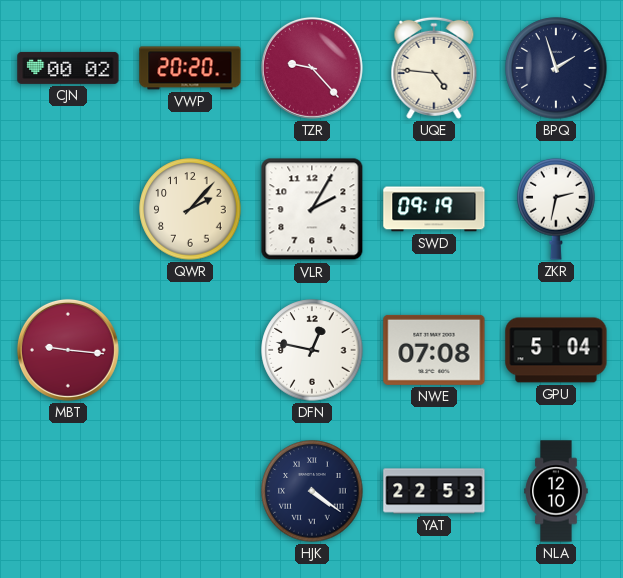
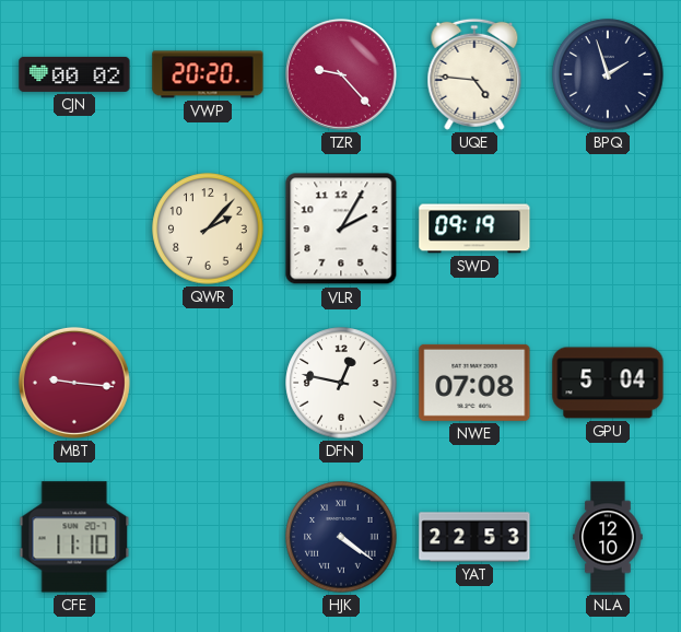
ZKR: 2:32 -> none
CFE: none -> 11:10
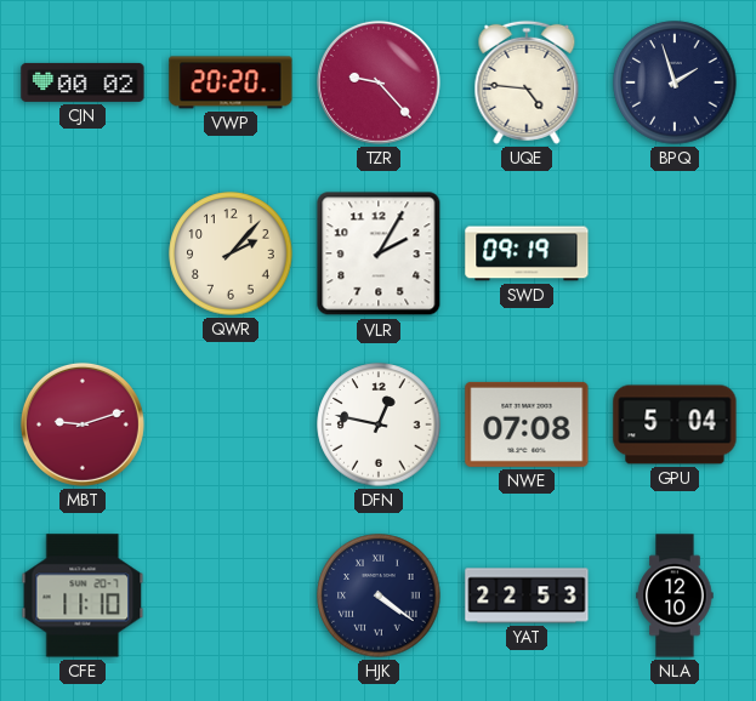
MBT: 9:16 -> 9:12
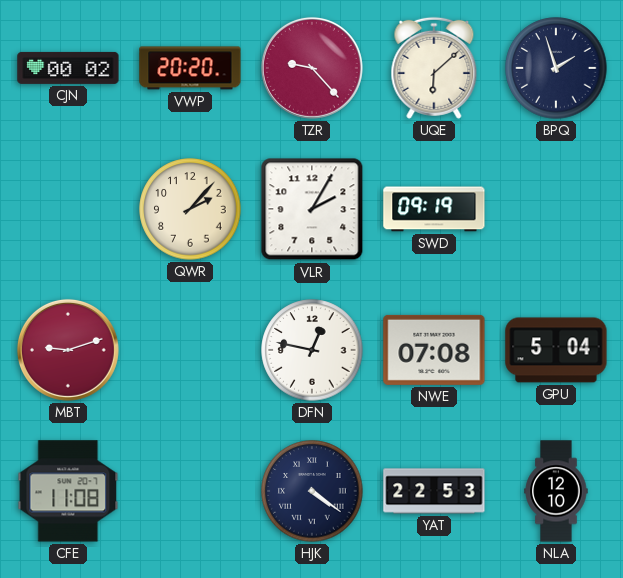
UQE: 4:46 -> 6:08
CFE: 11:10 -> 11:08
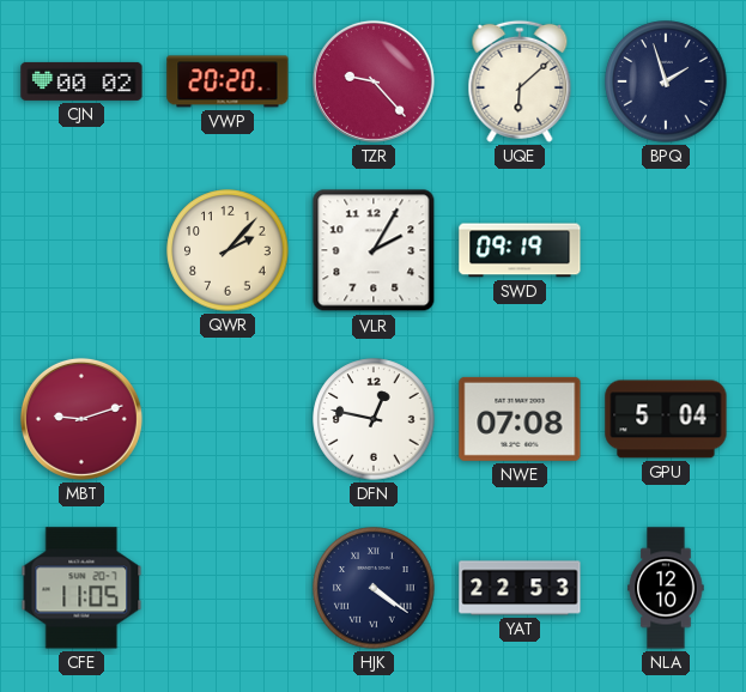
CFE: 11:08 -> 11:05
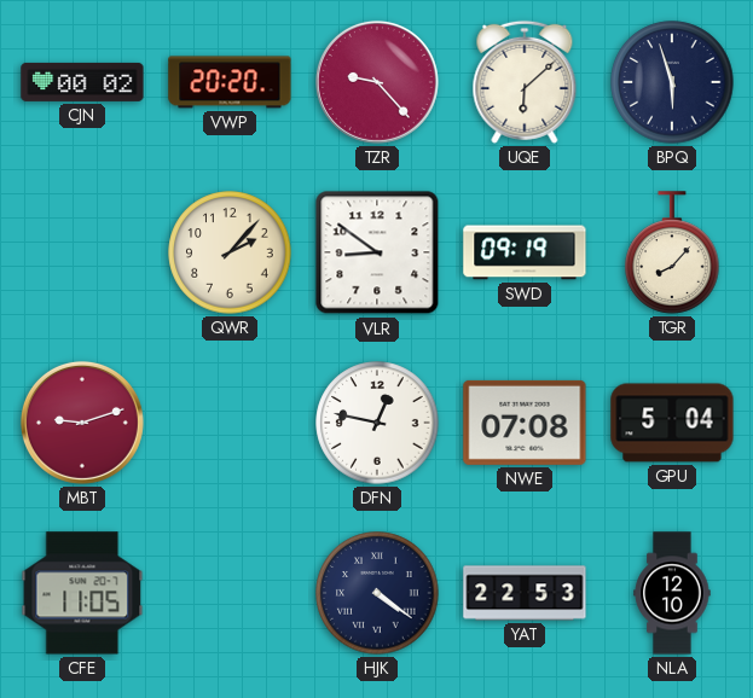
BPQ: 1:57 -> 5:57
VLR: 2:05 -> 8:51
TGR: none -> 8:07
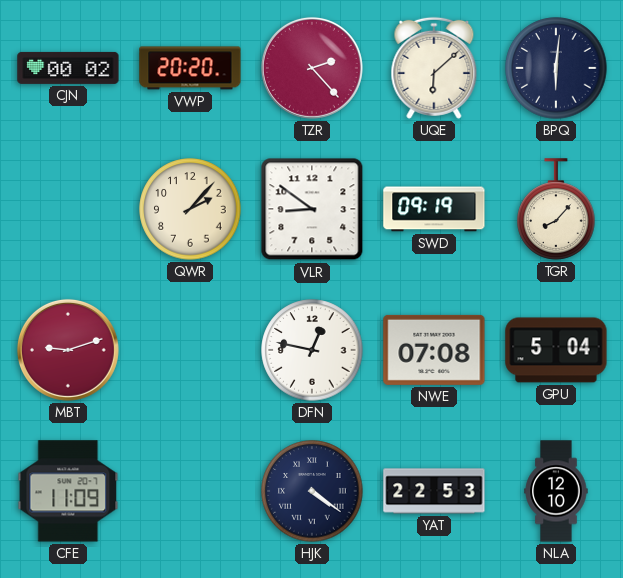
TZR: 9:23 -> 2:23
BPQ: 5:57 -> 6:01
CFE: 11:05 -> 11:09
